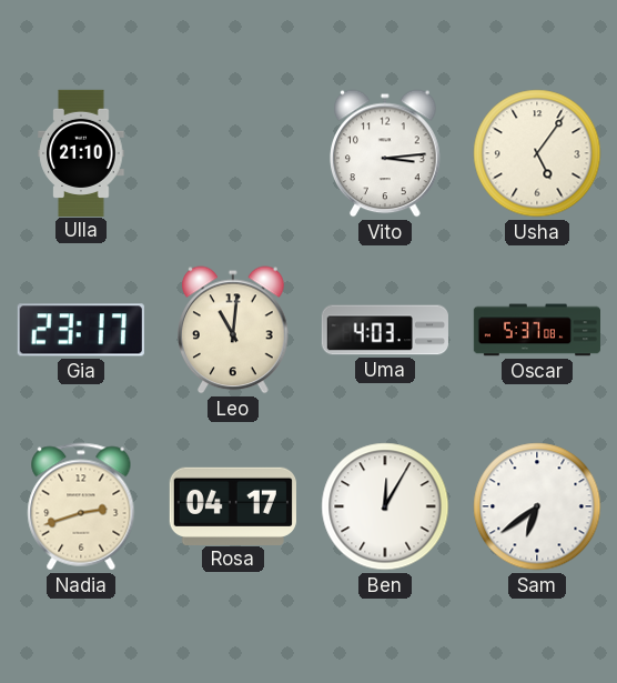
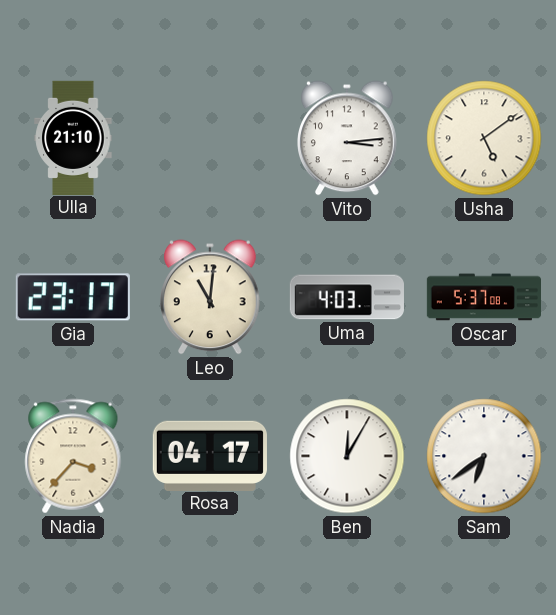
Usha: 5:06 -> 5:09
Nadia: 2:42 -> 3:37
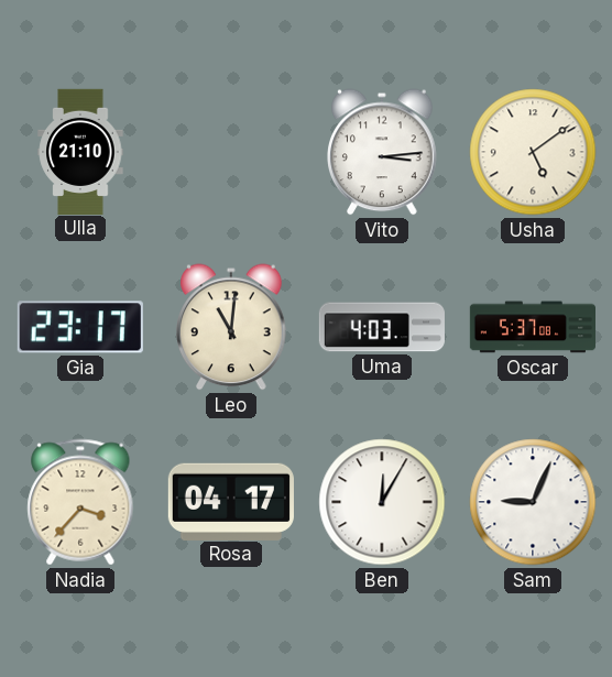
Sam: 6:39 -> 9:04
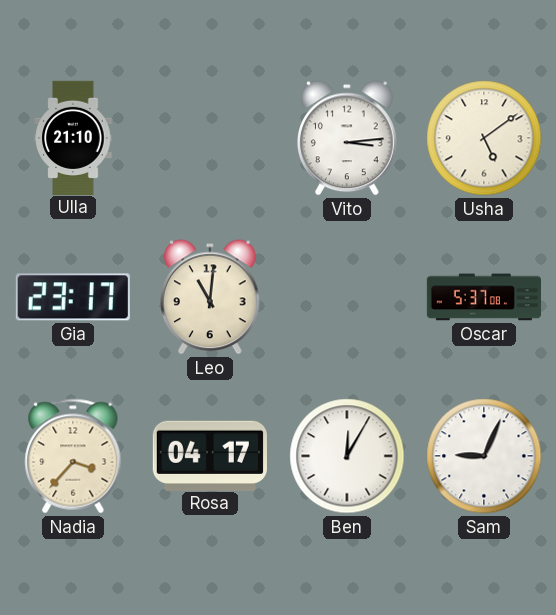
Uma: 4:03 -> none
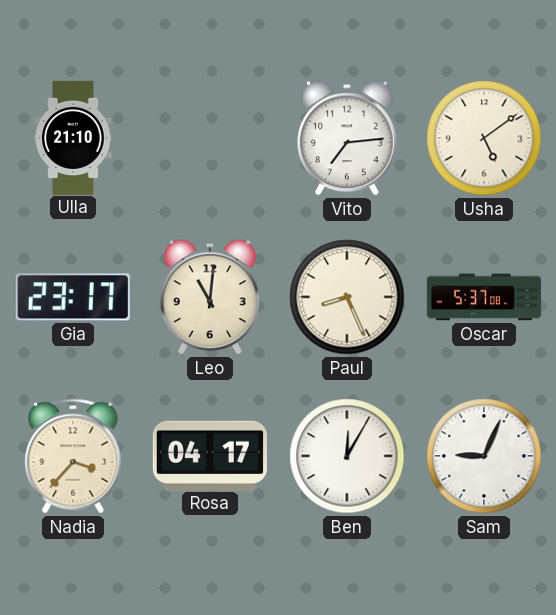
Vito: 3:14 -> 7:14
Paul: none -> 8:26
